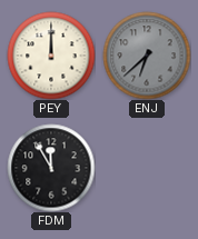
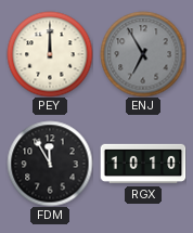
ENJ: 6:38 -> 6:55
RGX: none -> 10:10
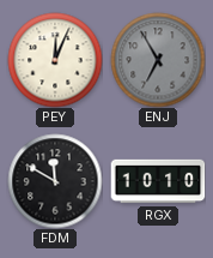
PEY: 12:00 -> 12:04
FDM: 11:55 -> 11:50
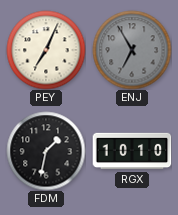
PEY: 12:04 -> 7:04
FDM: 11:50 -> 1:32
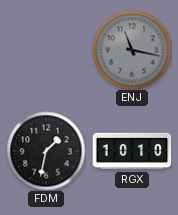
PEY: 7:04 -> none
ENJ: 6:55 -> 11:17
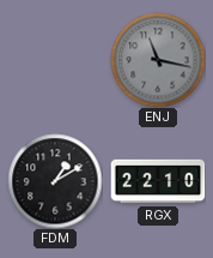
FDM: 1:32 -> 1:10
RGX: 10:10 -> 22:10
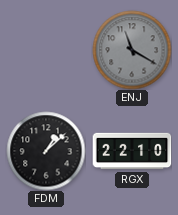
ENJ: 11:17 -> 11:20
FDM: 1:10 -> 1:08
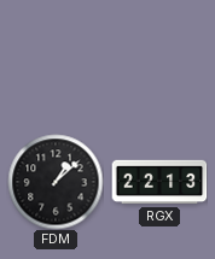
ENJ: 11:20 -> none
RGX: 22:10 -> 22:13
